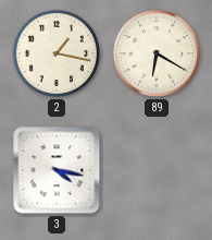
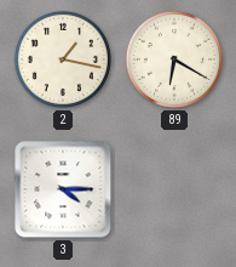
3: 4:17 -> 4:15
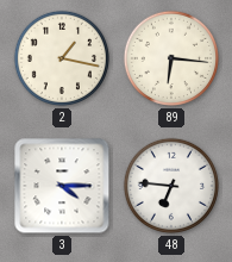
89: 6:20 -> 6:16
48: none -> 6:46
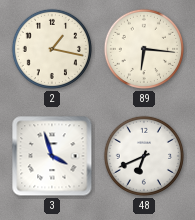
3: 4:15 -> 3:57
48: 6:46 -> 6:41
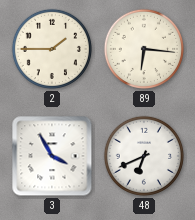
2: 1:17 -> 1:45
3: 3:57 -> 3:55
